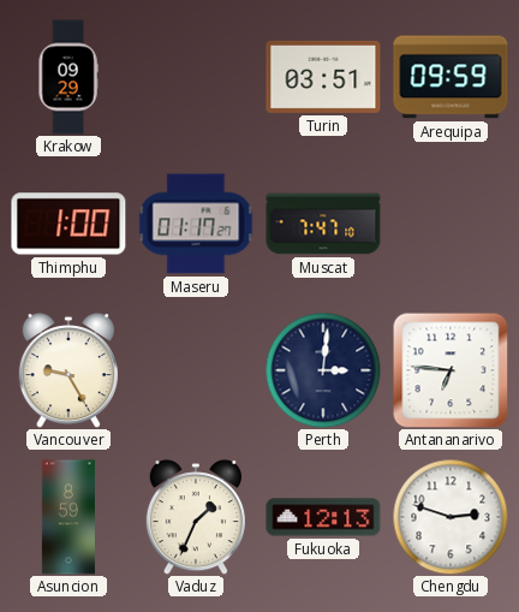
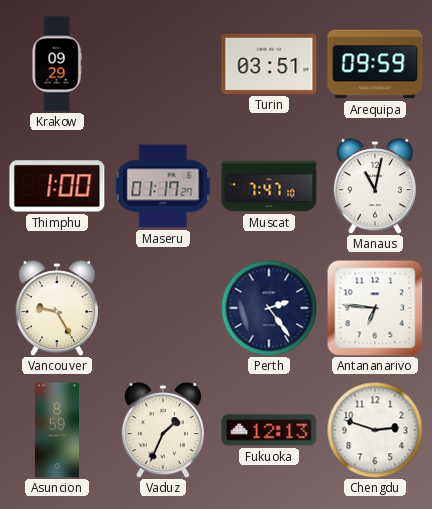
Manaus: none -> 11:02
Perth: 3:01 -> 2:24
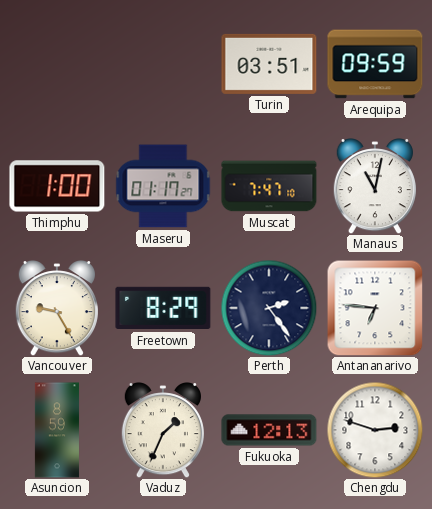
Krakow: 09:29 -> none
Freetown: none -> 8:29
